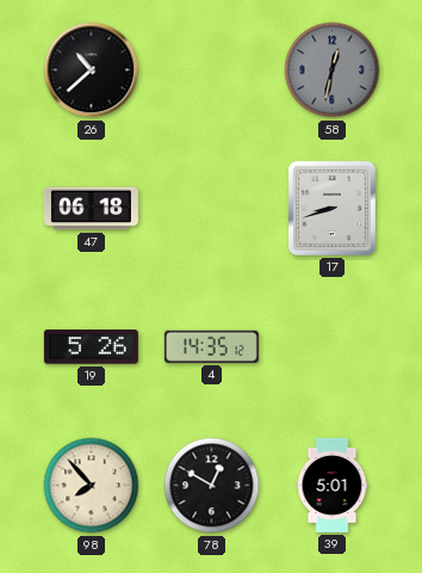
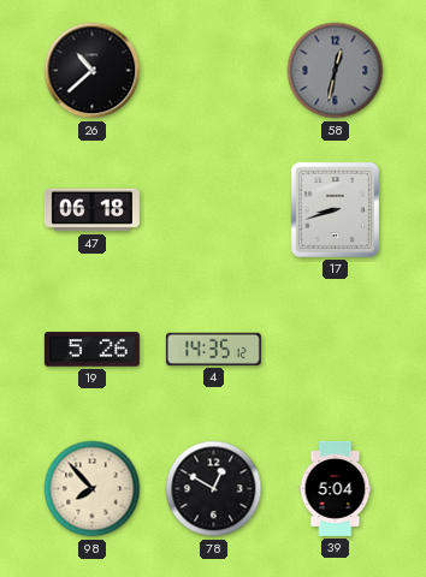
39: 5:01 -> 5:04
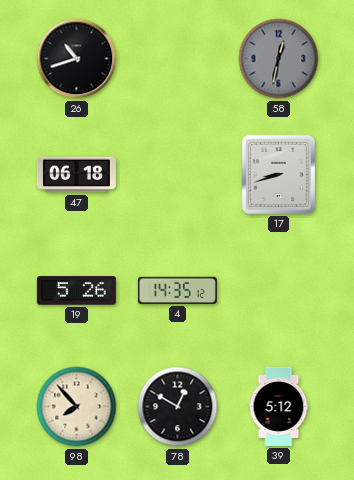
26: 10:38 -> 10:42
39: 5:04 -> 5:12
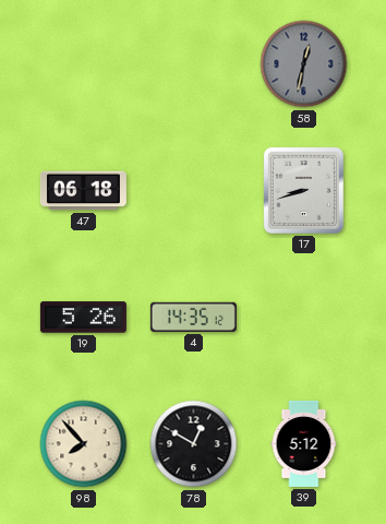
26: 10:42 -> none
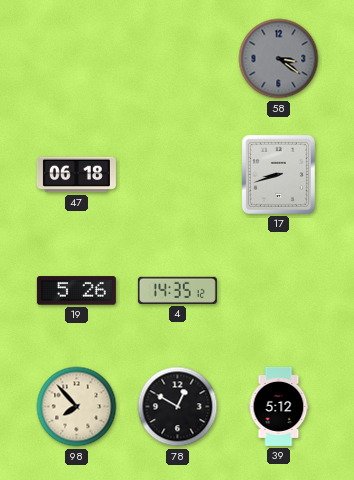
58: 12:32 -> 3:21
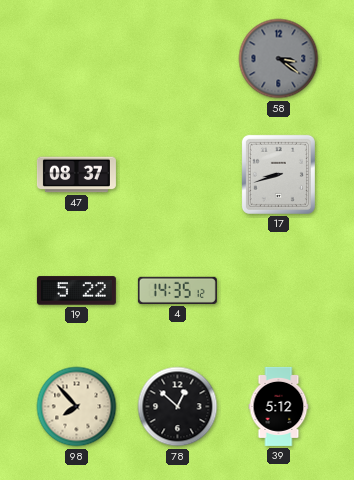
47: 06:18 -> 08:37
19: 5:26 -> 5:22
78: 12:50 -> 12:52
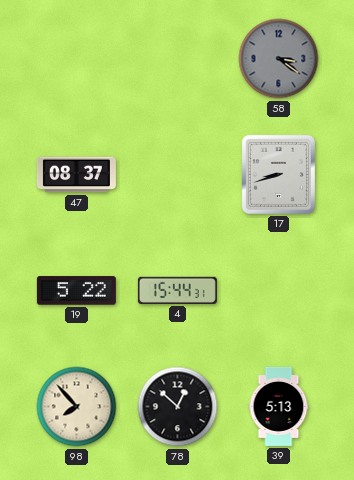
4: 14:35 -> 15:44
39: 5:12 -> 5:13
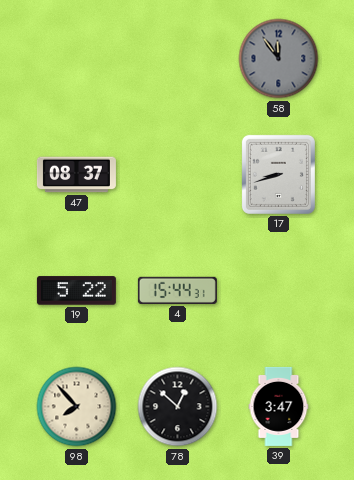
58: 3:21 -> 11:54
39: 5:13 -> 3:47
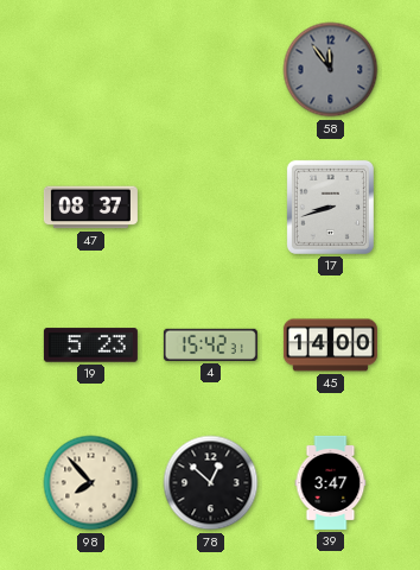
19: 5:22 -> 5:23
4: 15:44 -> 15:42
45: none -> 14:00
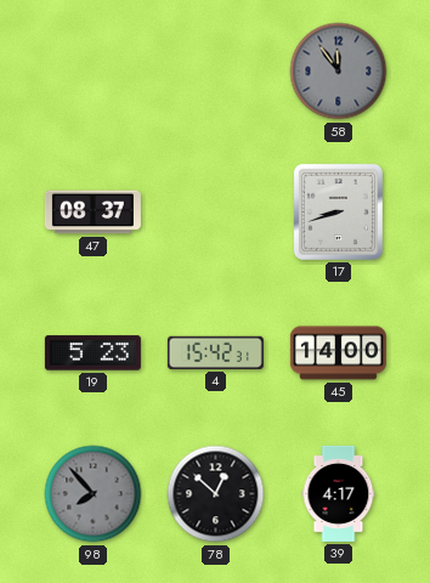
98 dial: cream -> grey
39: 3:47 -> 4:17
